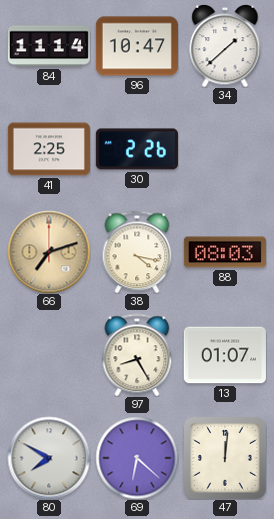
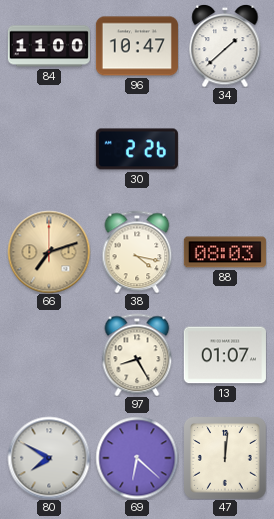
84: 11:14 -> 11:00
41: 2:25 -> none
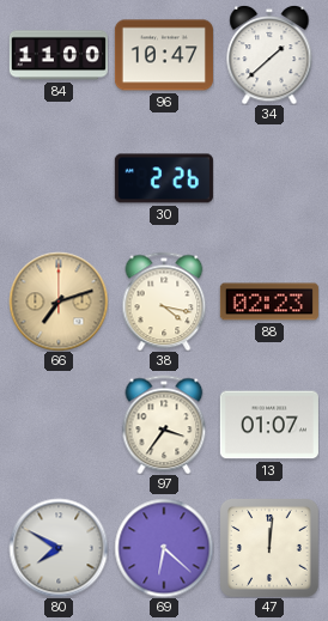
88: 08:03 -> 02:23
97: 8:25 -> 3:36
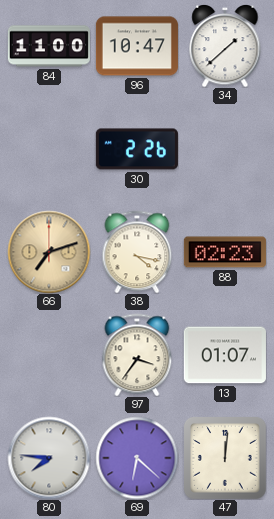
80: 7:50 -> 7:46
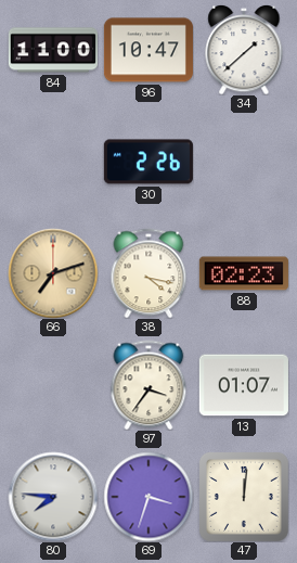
69: 6:22 -> 3:33
